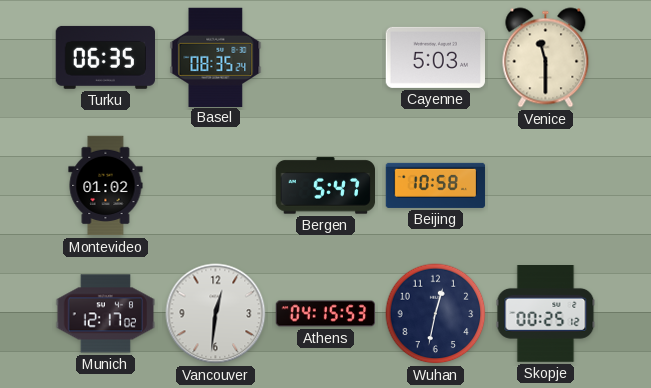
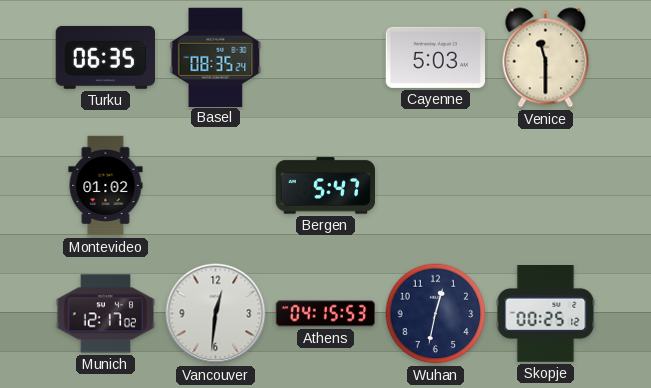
Beijing: 10:58 -> none
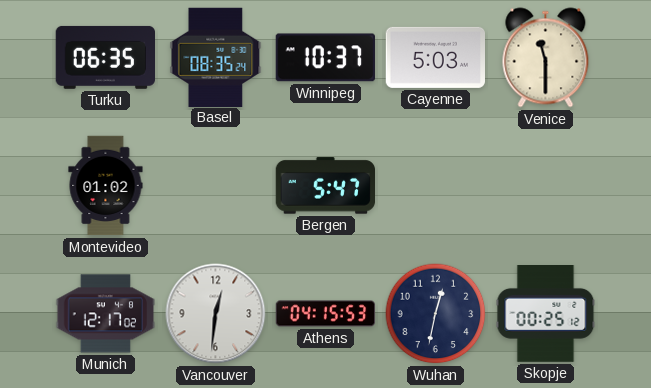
Winnipeg: none -> 10:37
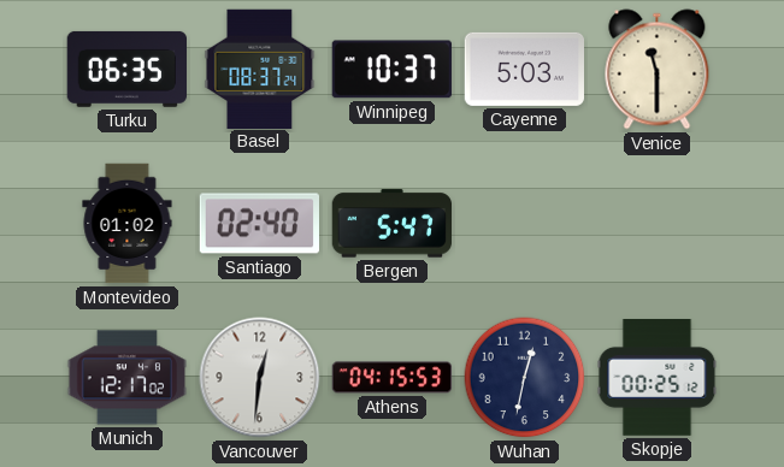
Basel: 08:35 -> 08:37
Santiago: none -> 02:40
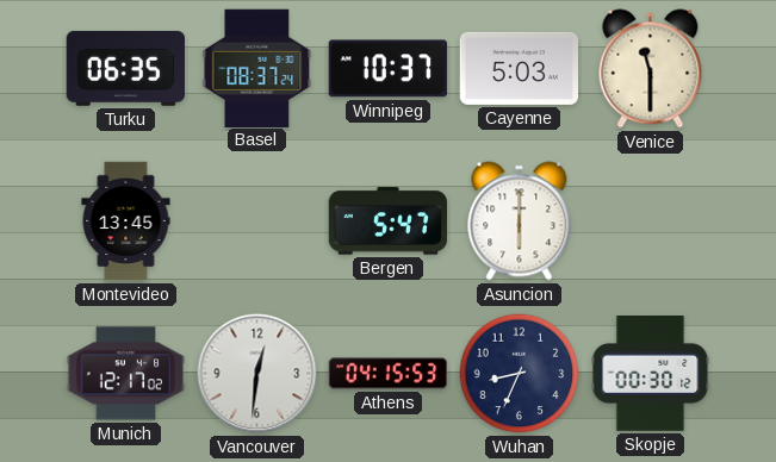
Montevideo: 01:02 -> 13:45
Santiago: 02:40 -> none
Asuncion: none -> 6:00
Wuhan: 12:32 -> 8:34
Skopje: 00:25 -> 00:30
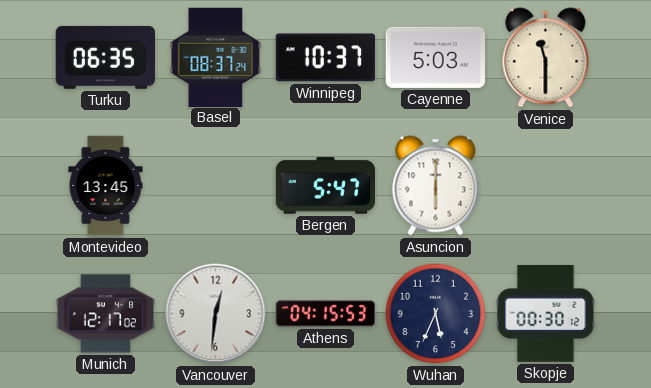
Wuhan: 8:34 -> 5:34
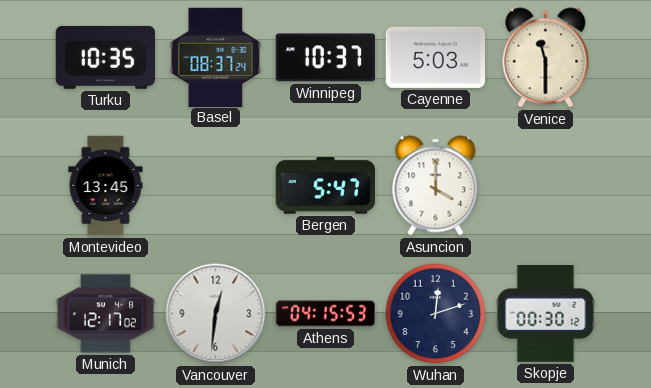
Turku: 06:35 -> 10:35
Asuncion: 6:00 -> 4:00
Wuhan: 5:34 -> 12:12
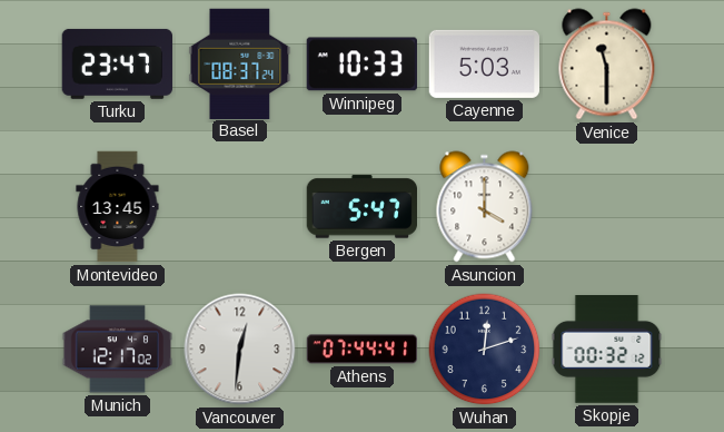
Turku: 10:35 -> 23:47
Winnipeg: 10:37 -> 10:33
Athens: 04:15 -> 07:44
Skopje: 00:30 -> 00:32
